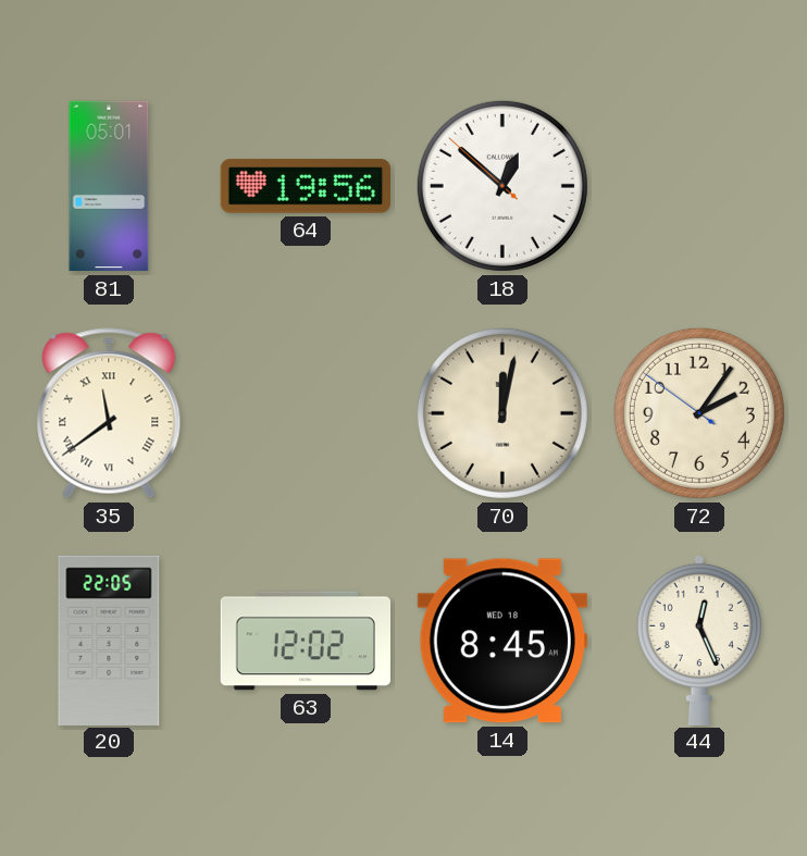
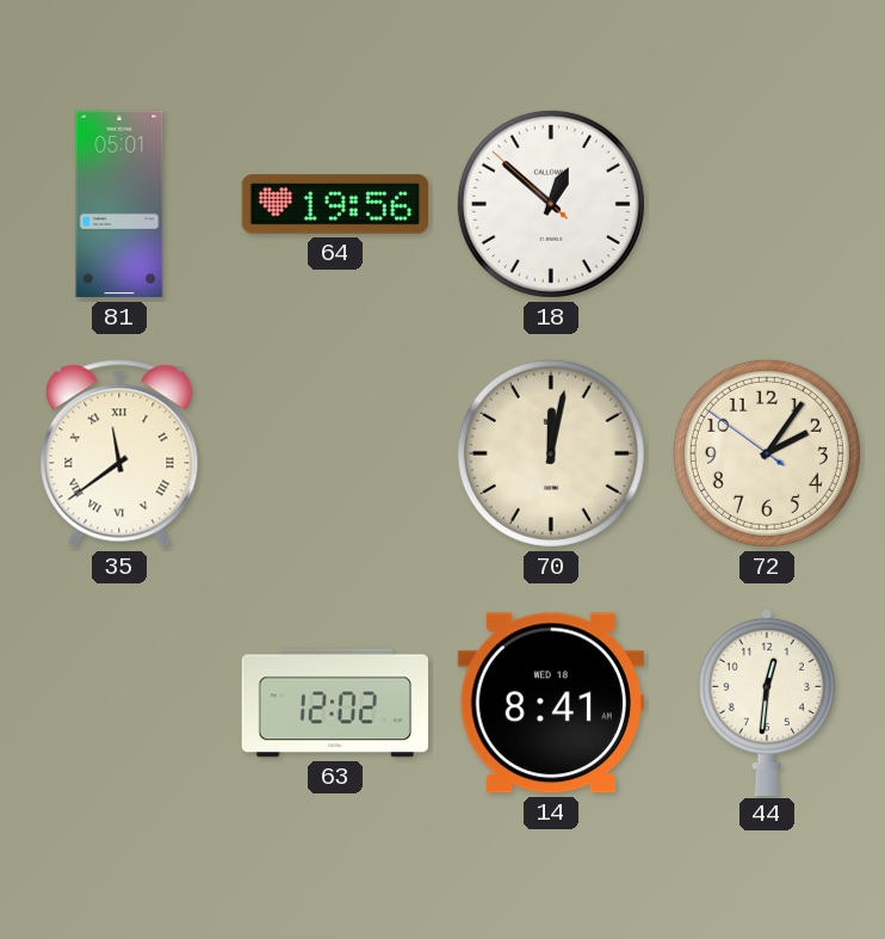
20: 22:05 -> none
14: 8:45 -> 8:41
44: 12:26 -> 12:31
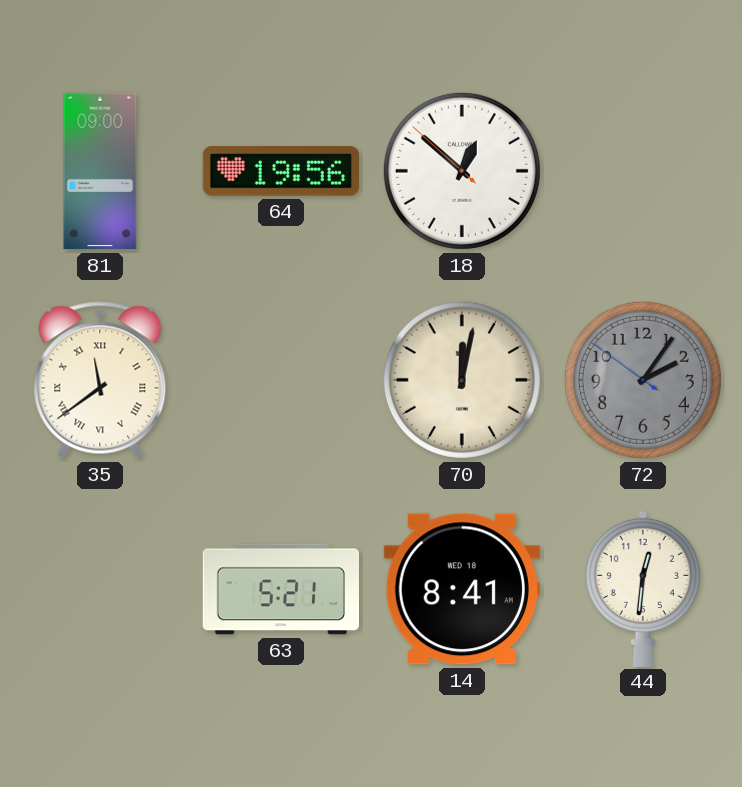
81: 05:01 -> 09:00
72 dial: cream -> grey
63: 12:02 -> 5:21
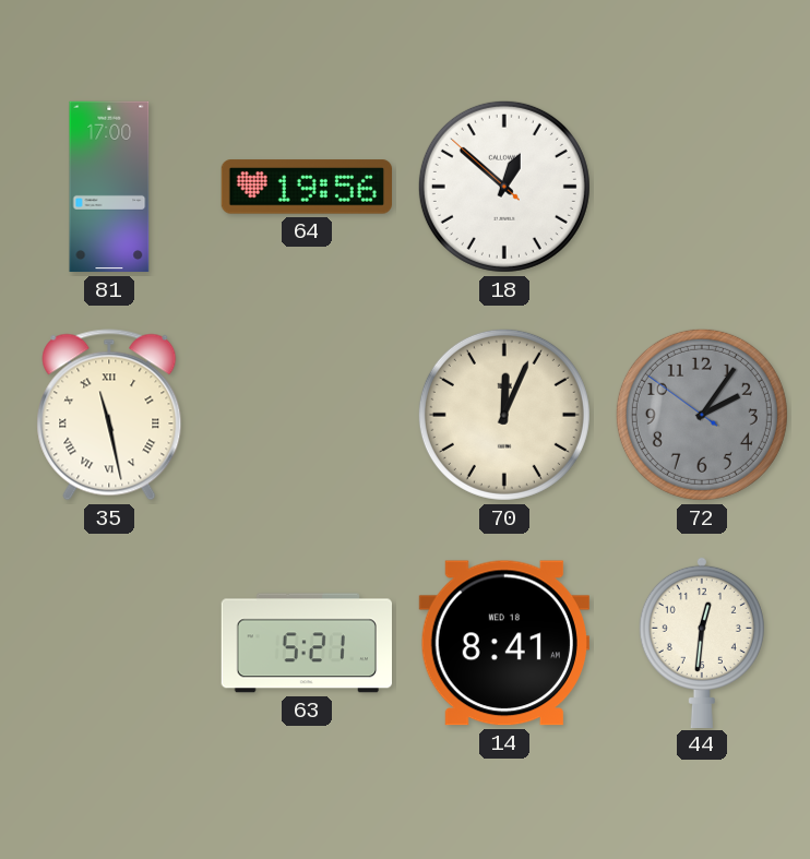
81: 09:00 -> 17:00
35: 11:39 -> 11:28
70: 12:02 -> 12:04
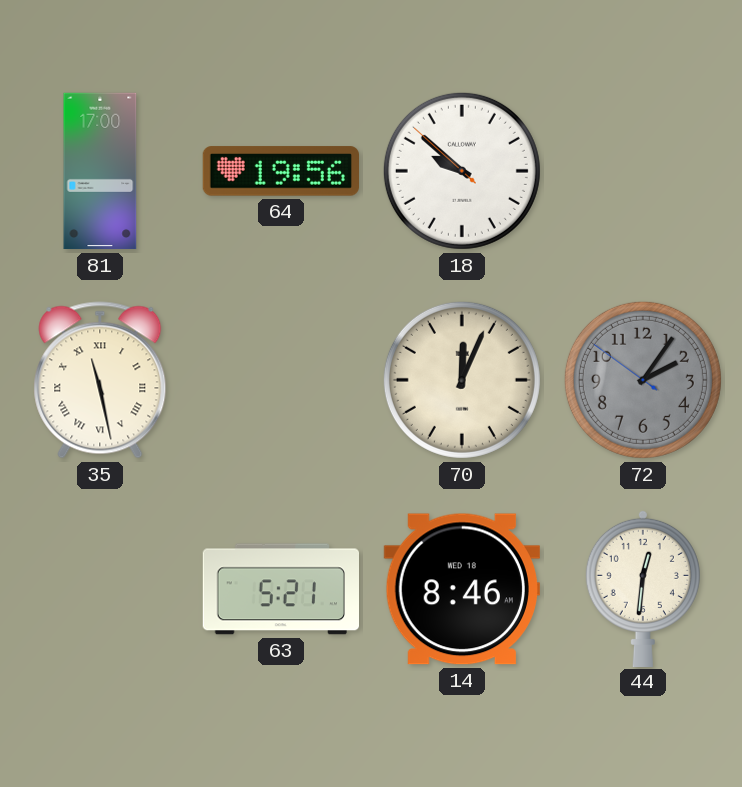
18: 12:51 -> 9:51
14: 8:41 -> 8:46
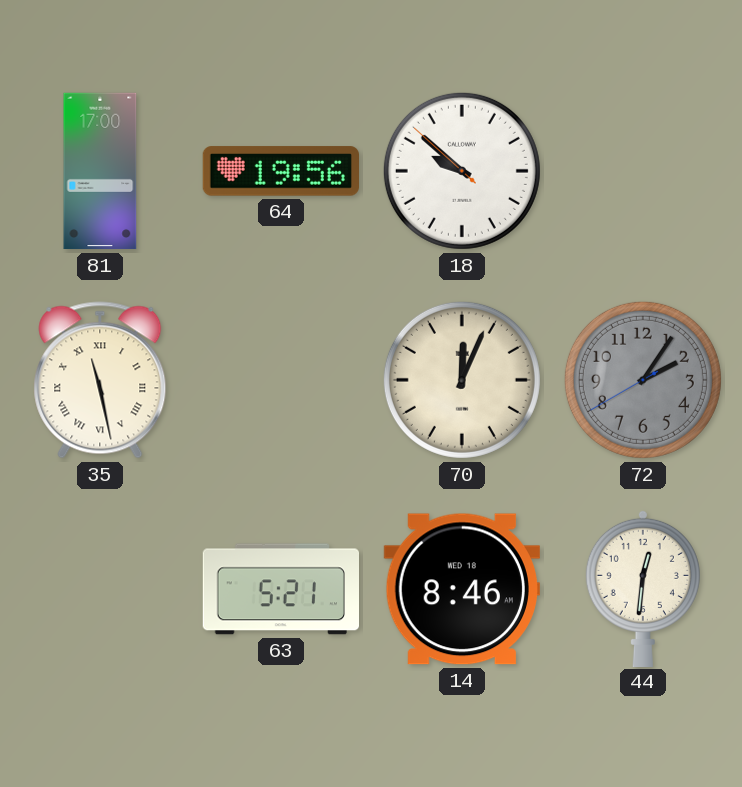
72: 2:05:51 -> 2:05:40
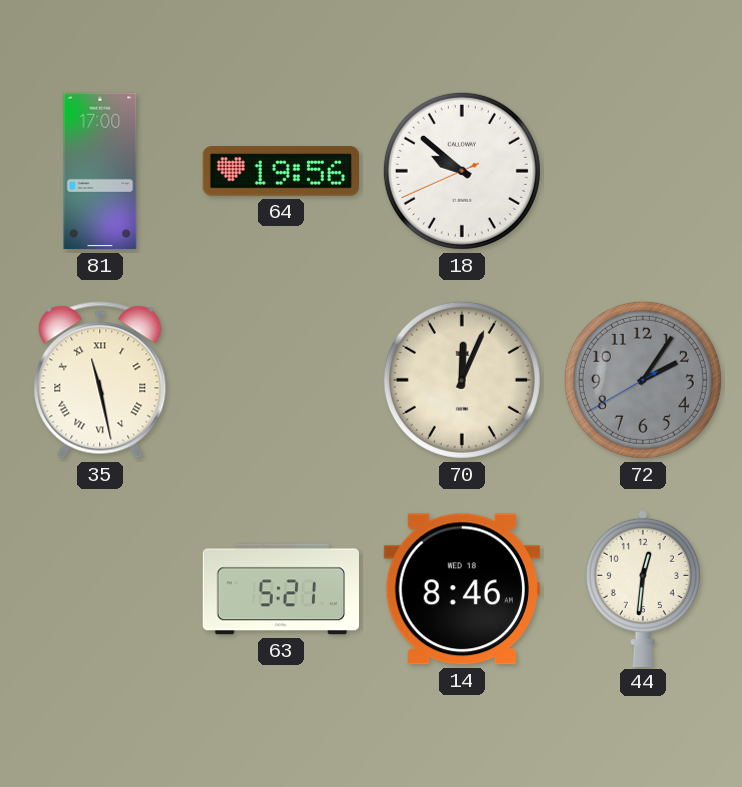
18: 9:51:52 -> 9:51:41
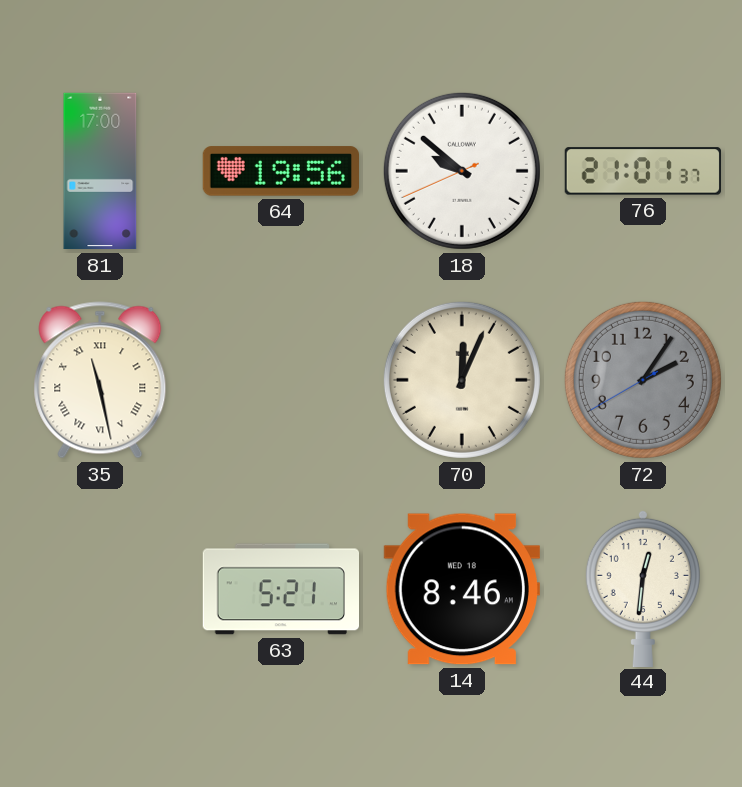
76: none -> 21:01
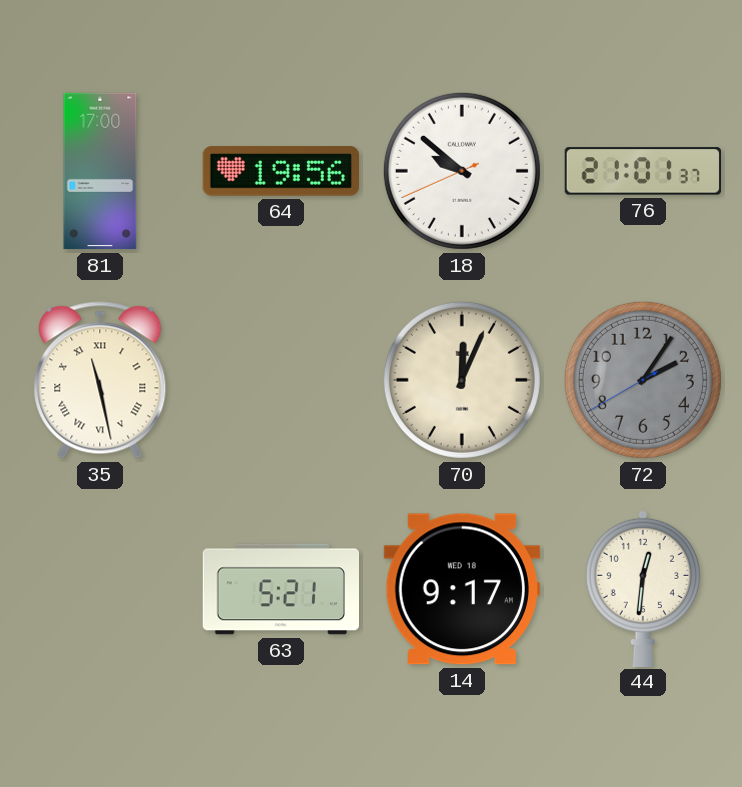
14: 8:46 -> 9:17
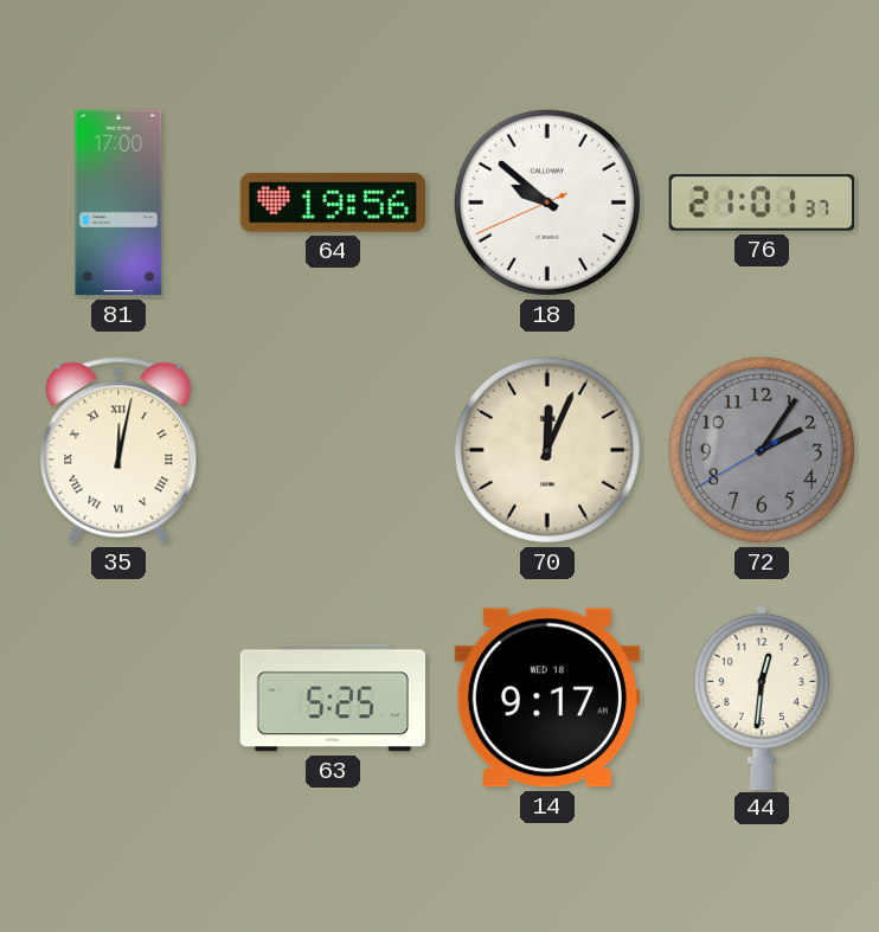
35: 11:28 -> 12:02
63: 5:21 -> 5:25
